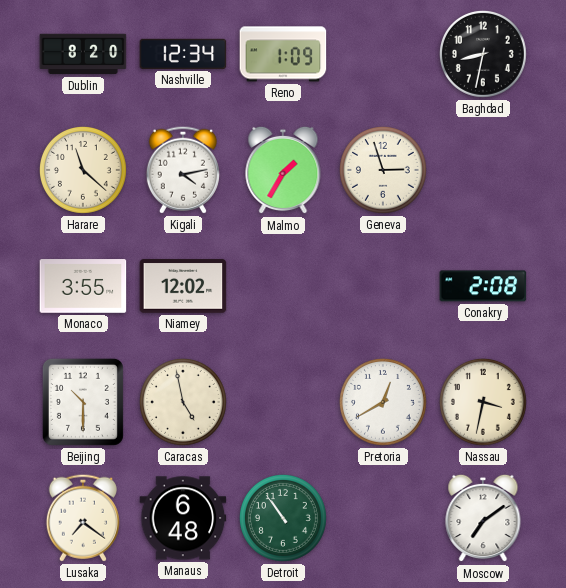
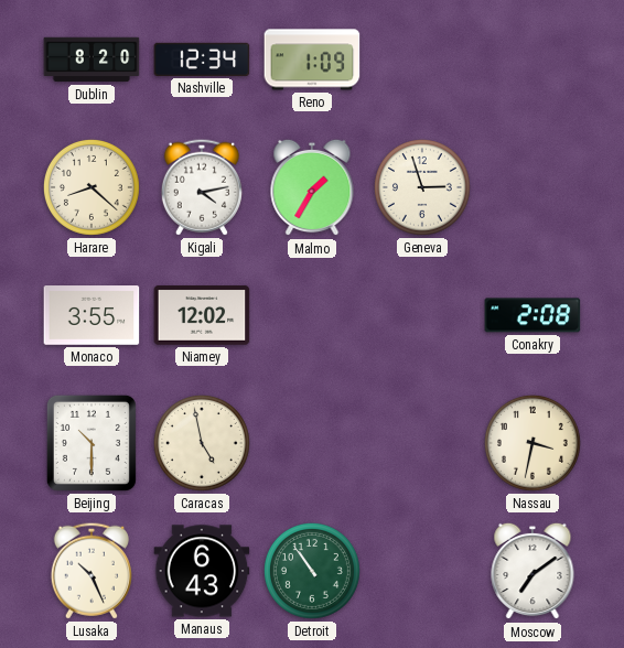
Baghdad: 8:32 -> none
Harare: 11:22 -> 8:22
Pretoria: 12:40 -> none
Lusaka: 7:21 -> 10:26
Manaus: 6:48 -> 6:43
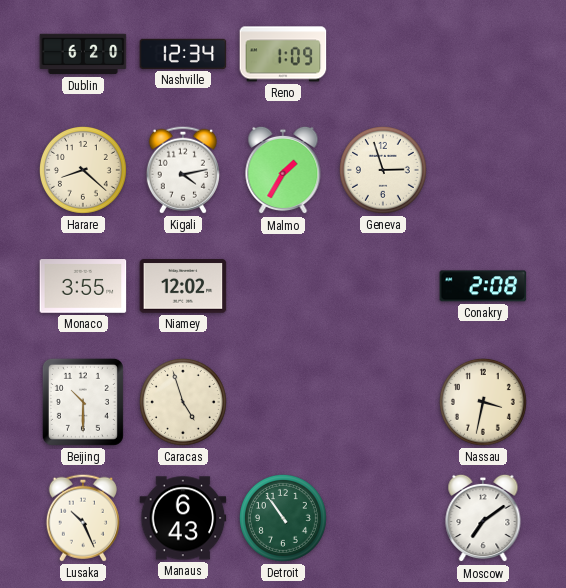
Dublin: 8:20 -> 6:20
Caracas: 4:58 -> 4:57
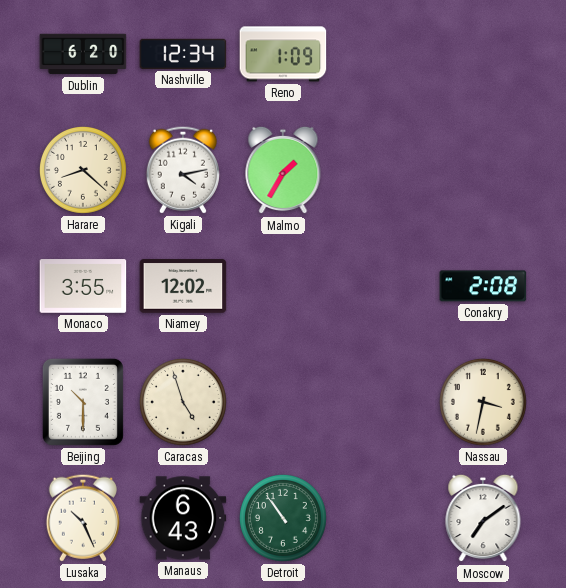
Geneva: 2:57 -> none
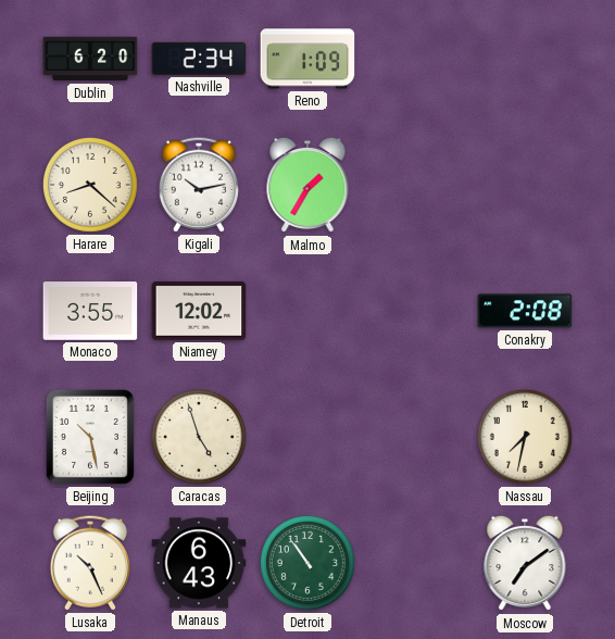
Nashville: 12:34 -> 2:34
Kigali: 4:13 -> 10:13
Beijing: 10:30 -> 10:28
Nassau: 3:32 -> 7:32
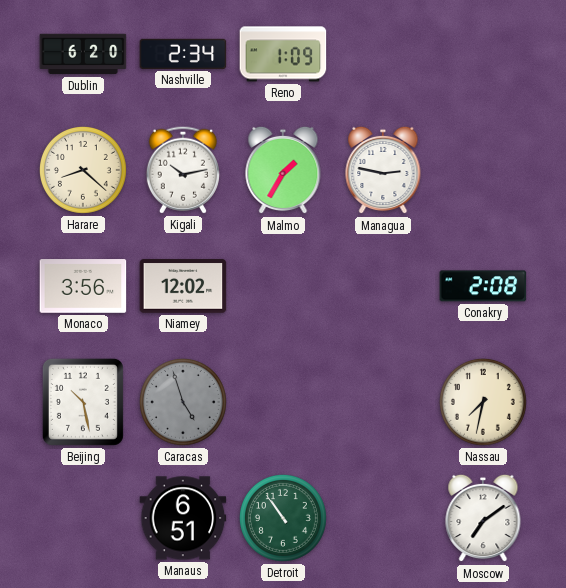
Managua: none -> 2:47
Monaco: 3:55 -> 3:56
Caracas dial: cream -> grey
Lusaka: 10:26 -> none
Manaus: 6:43 -> 6:51
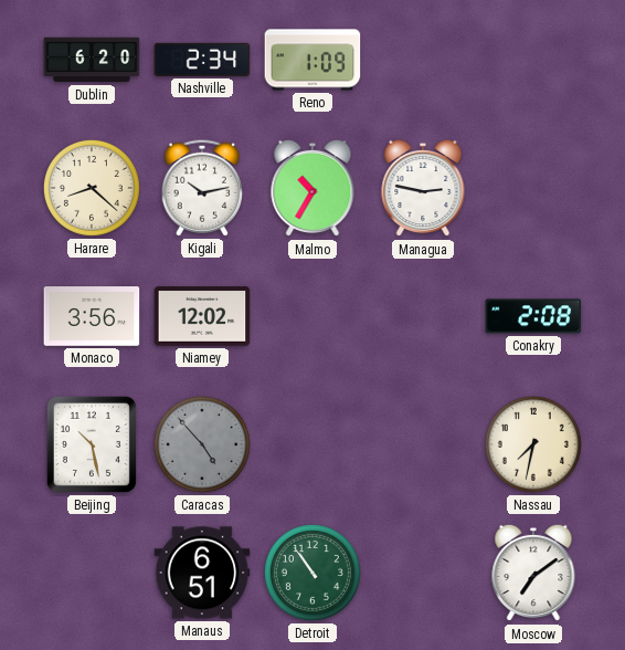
Malmo: 1:35 -> 10:35
Caracas: 4:57 -> 4:53
